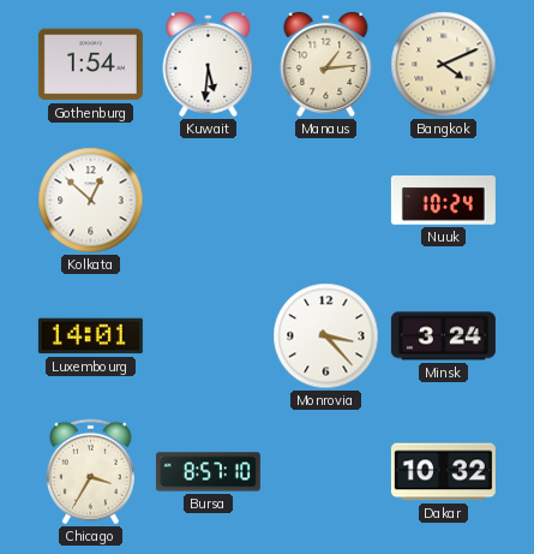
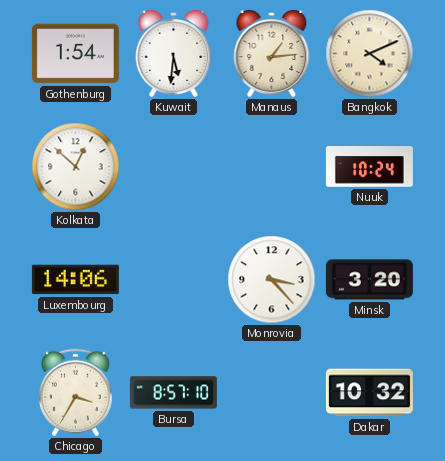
Luxembourg: 14:01 -> 14:06
Minsk: 3:24 -> 3:20
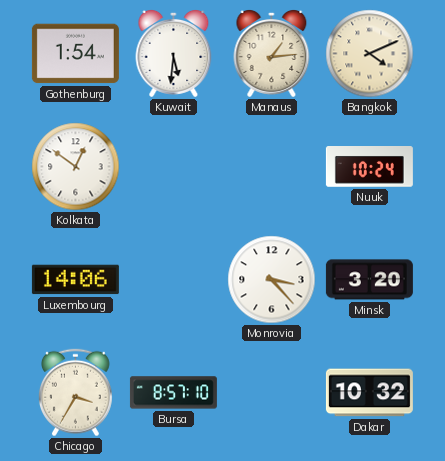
Kolkata: 12:52 -> 12:51
